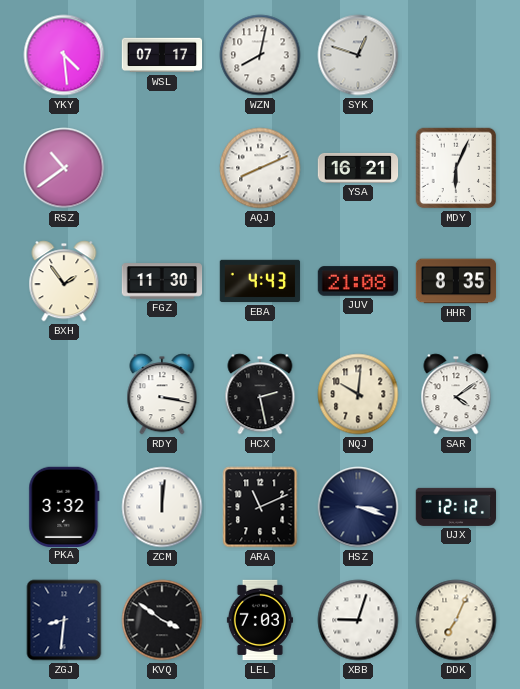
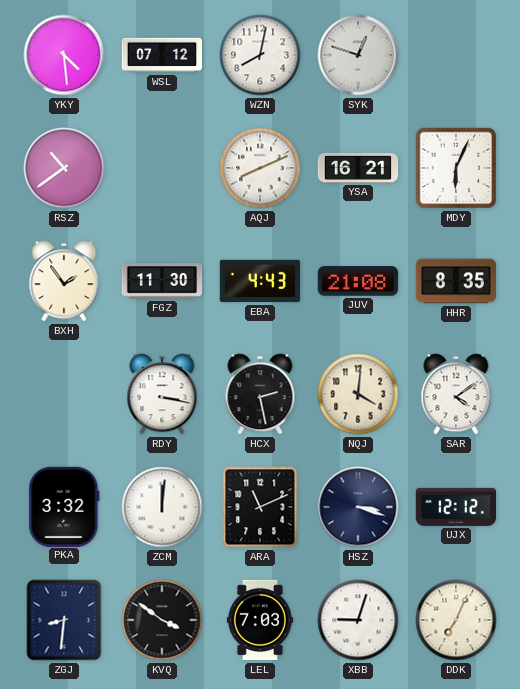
WSL: 07:17 -> 07:12
NQJ: 10:01 -> 4:01
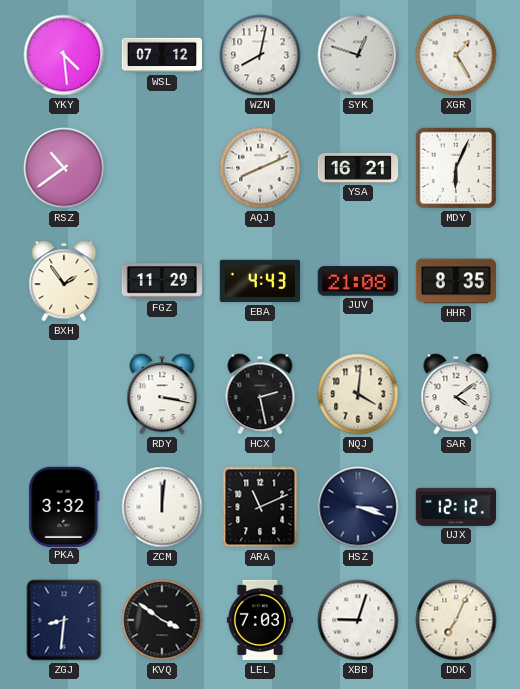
XGR: none -> 1:25
FGZ: 11:30 -> 11:29
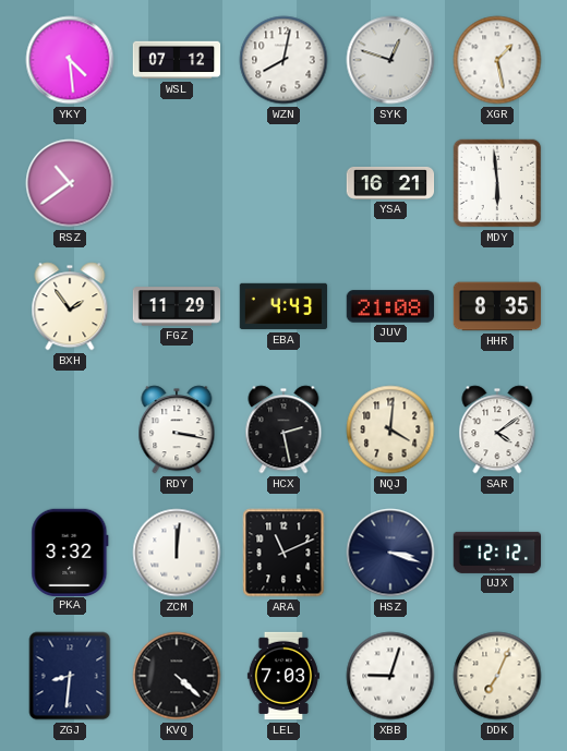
XGR: 1:25 -> 1:28
AQJ: 8:11 -> none
MDY: 6:04 -> 5:59
KVQ: 3:51 -> 4:22
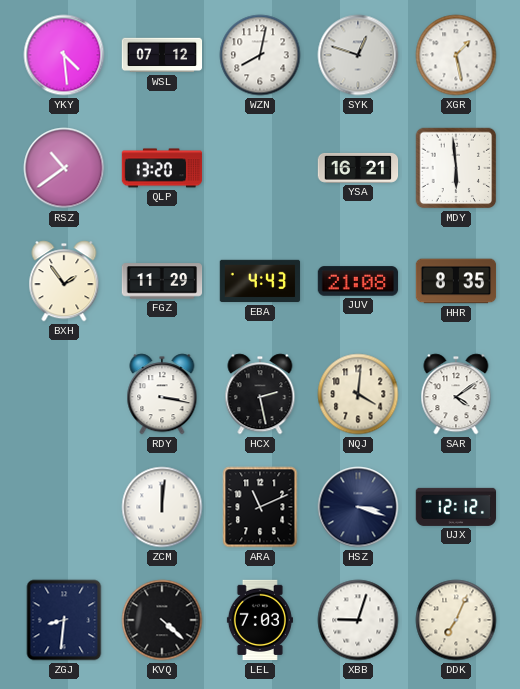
QLP: none -> 13:20
PKA: 3:32 -> none
